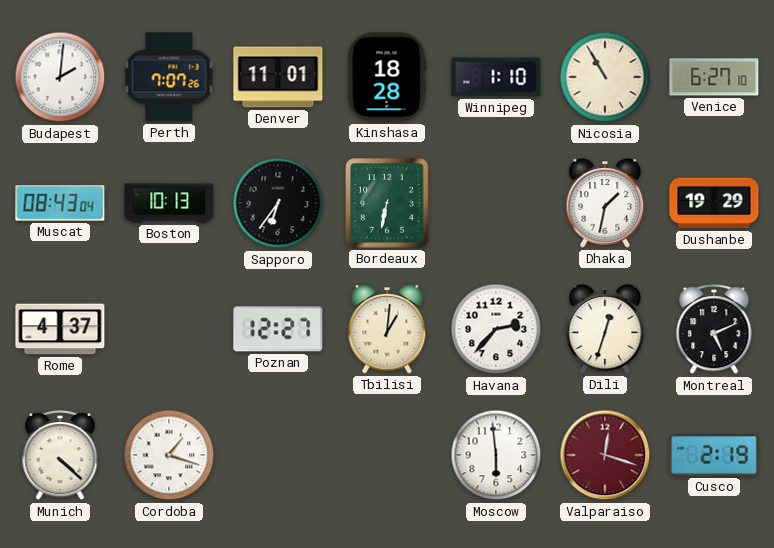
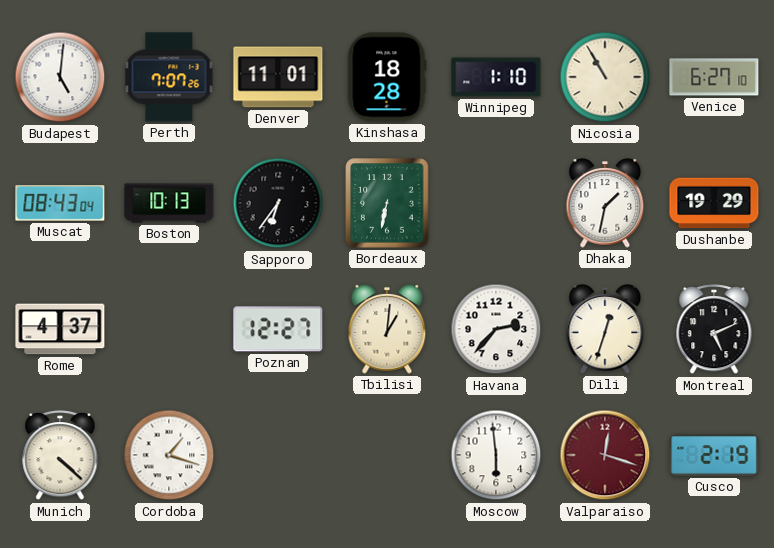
Budapest: 2:01 -> 5:01
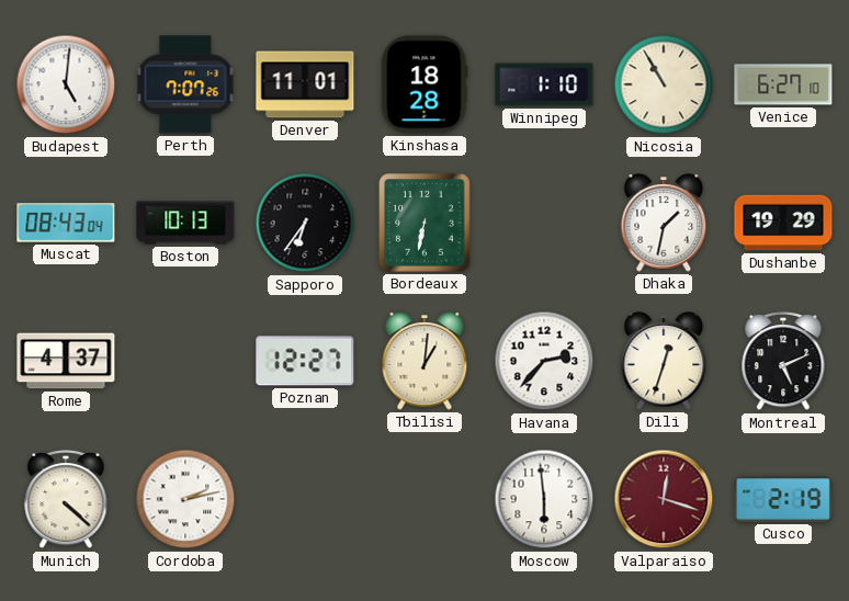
Cordoba: 1:18 -> 2:13
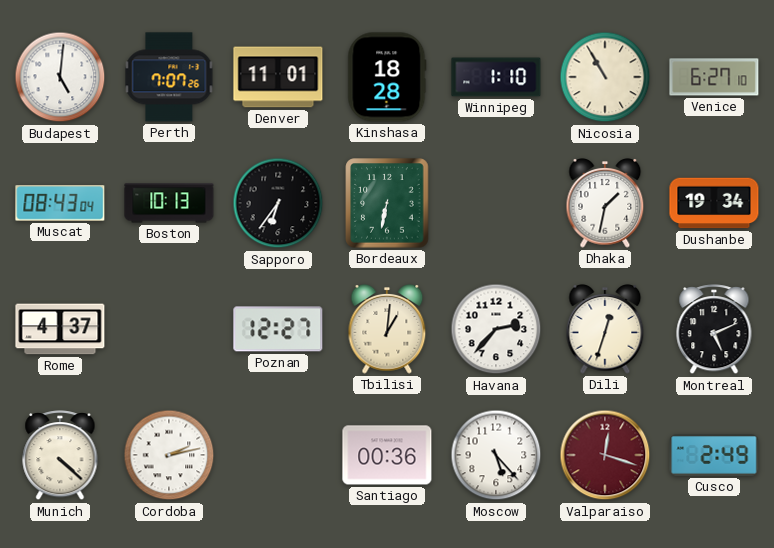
Dushanbe: 19:29 -> 19:34
Santiago: none -> 00:36
Moscow: 5:59 -> 5:23
Cusco: 2:19 -> 2:49
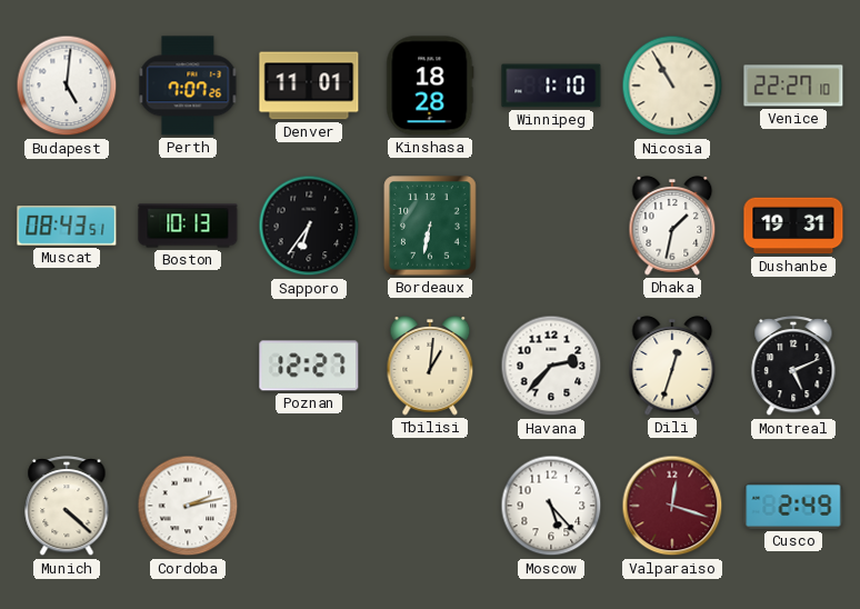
Venice: 6:27 -> 22:27
Muscat: 08:43:04 -> 08:43:51
Dushanbe: 19:34 -> 19:31
Rome: 4:37 -> none
Santiago: 00:36 -> none
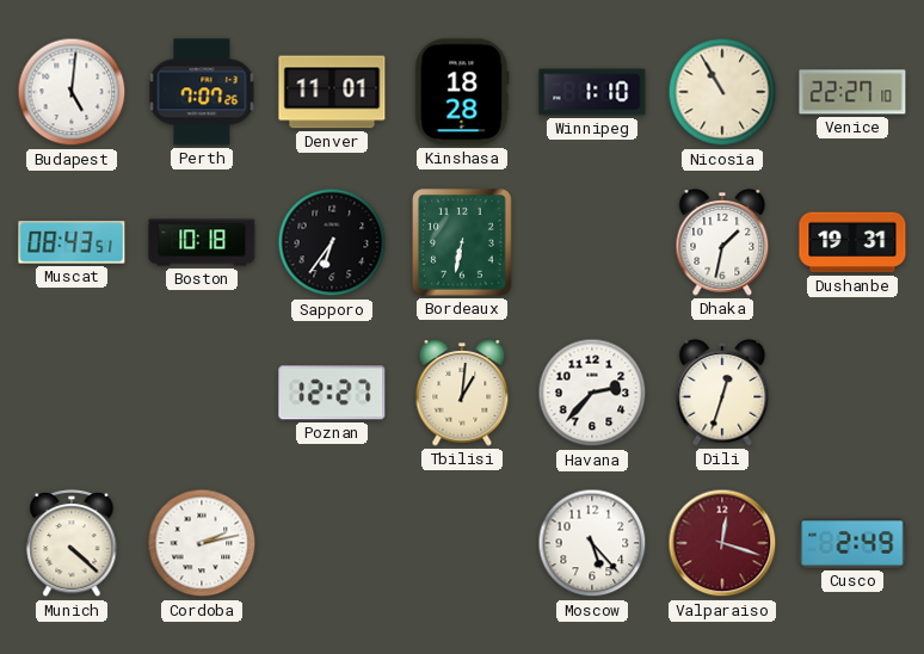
Boston: 10:13 -> 10:18
Montreal: 5:11 -> none
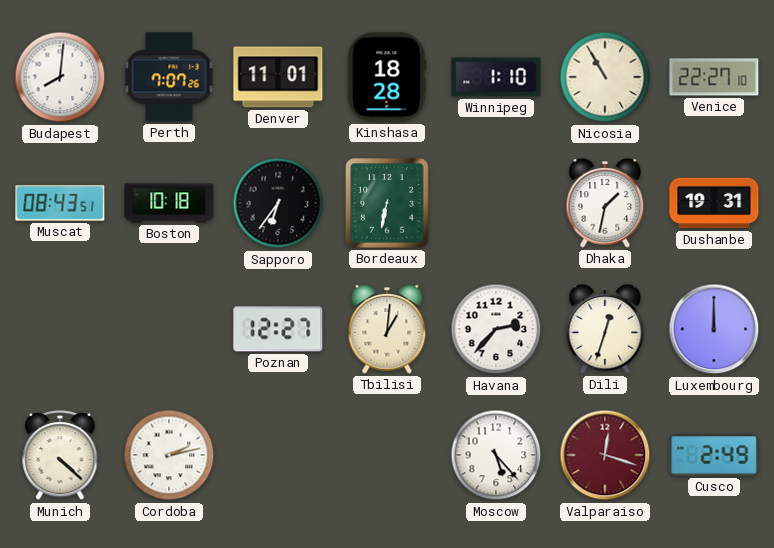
Budapest: 5:01 -> 8:01
Luxembourg: none -> 12:00
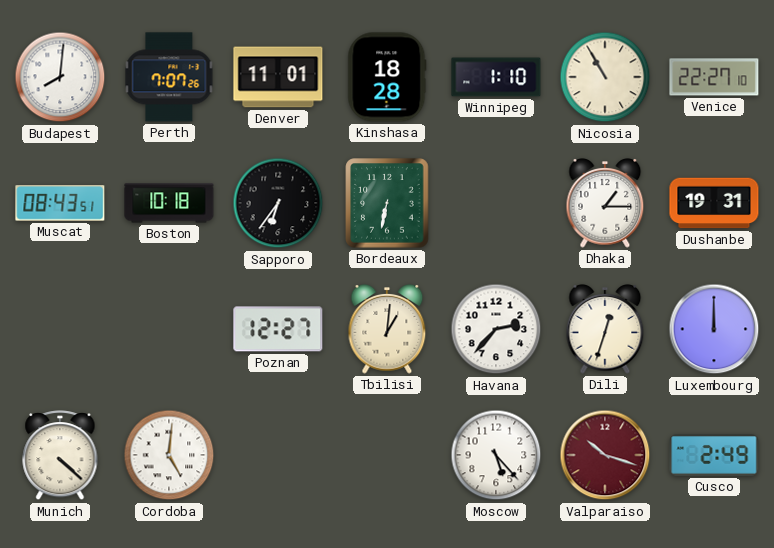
Dhaka: 1:32 -> 1:15
Cordoba: 2:13 -> 5:01
Valparaiso: 12:18 -> 10:18
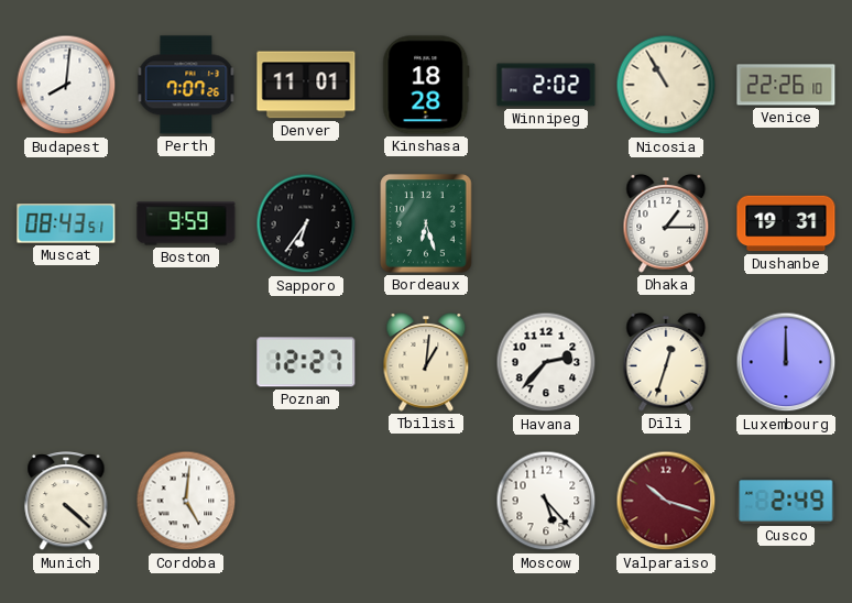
Winnipeg: 1:10 -> 2:02
Venice: 22:27 -> 22:26
Boston: 10:18 -> 9:59
Bordeaux: 6:32 -> 6:27
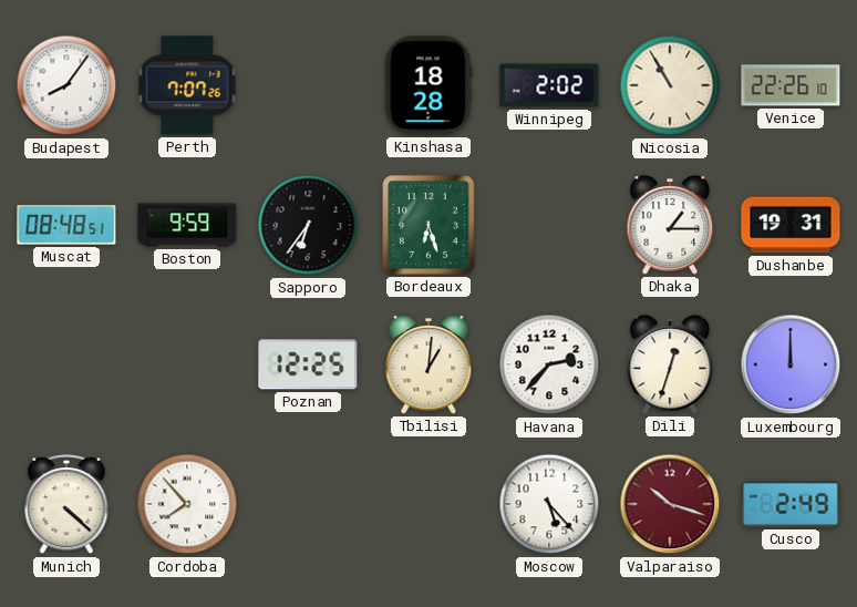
Budapest: 8:01 -> 8:06
Denver: 11:01 -> none
Muscat: 08:43 -> 08:48
Poznan: 12:27 -> 12:25
Cordoba: 5:01 -> 7:53
